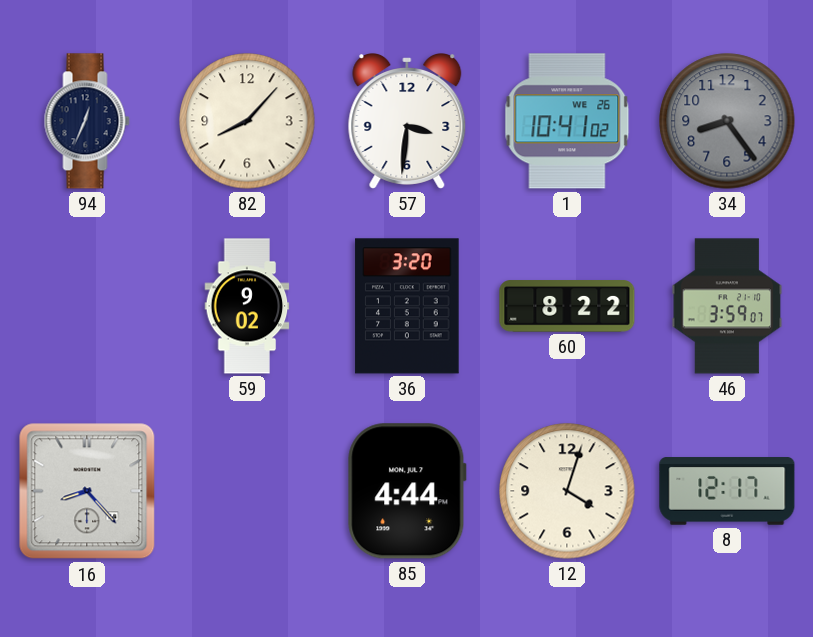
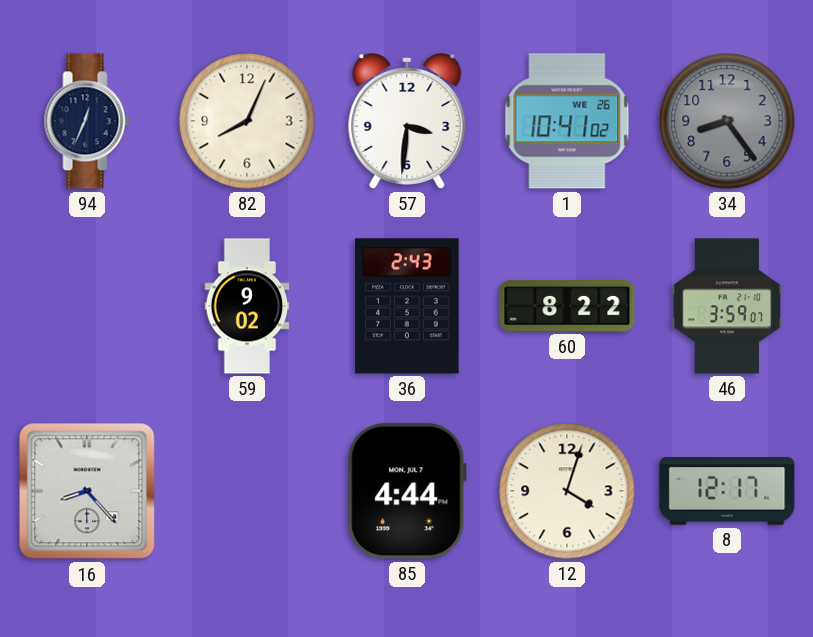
82: 8:07 -> 8:04
36: 3:20 -> 2:43
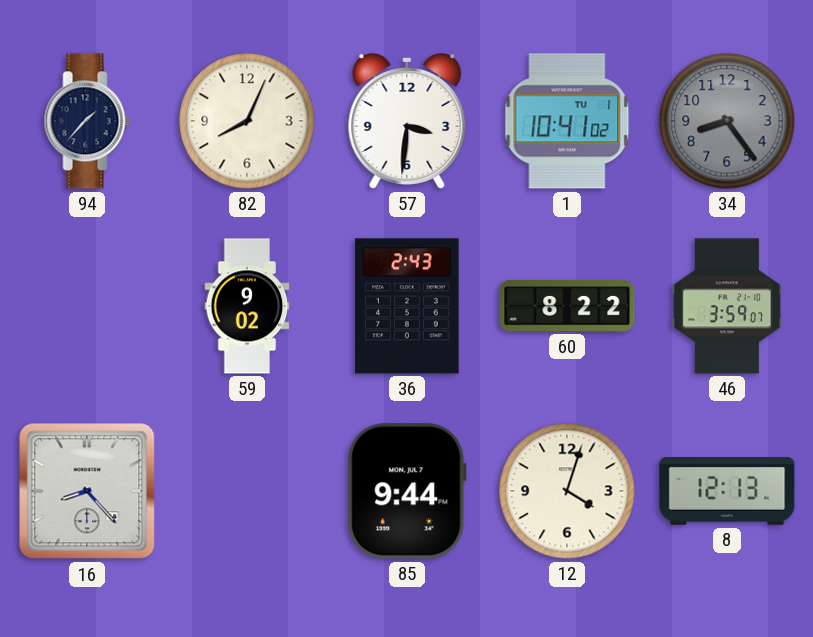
94: 12:34 -> 1:37
1 date: WE 26 -> TU 1
85: 4:44 -> 9:44
8: 12:17 -> 12:13
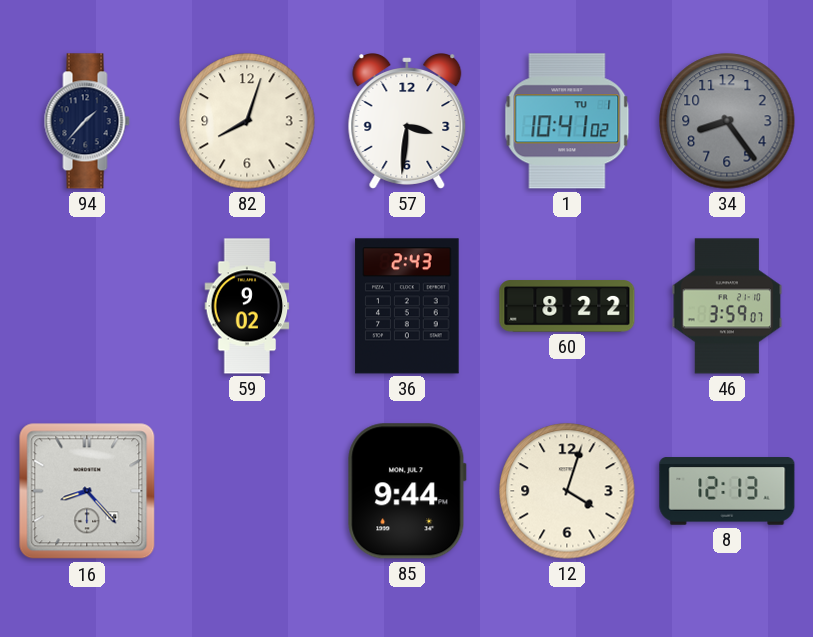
82: 8:04 -> 8:03
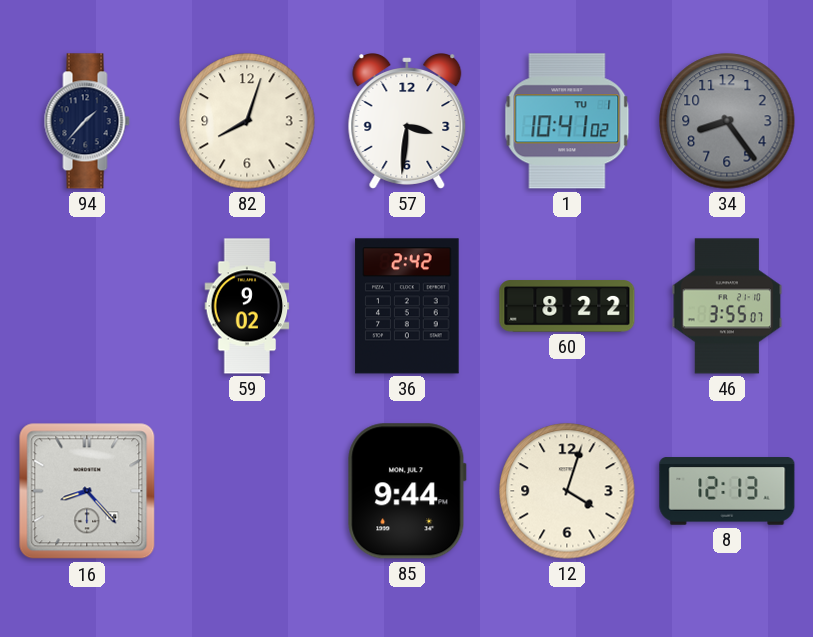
36: 2:43 -> 2:42
46: 3:59 -> 3:55
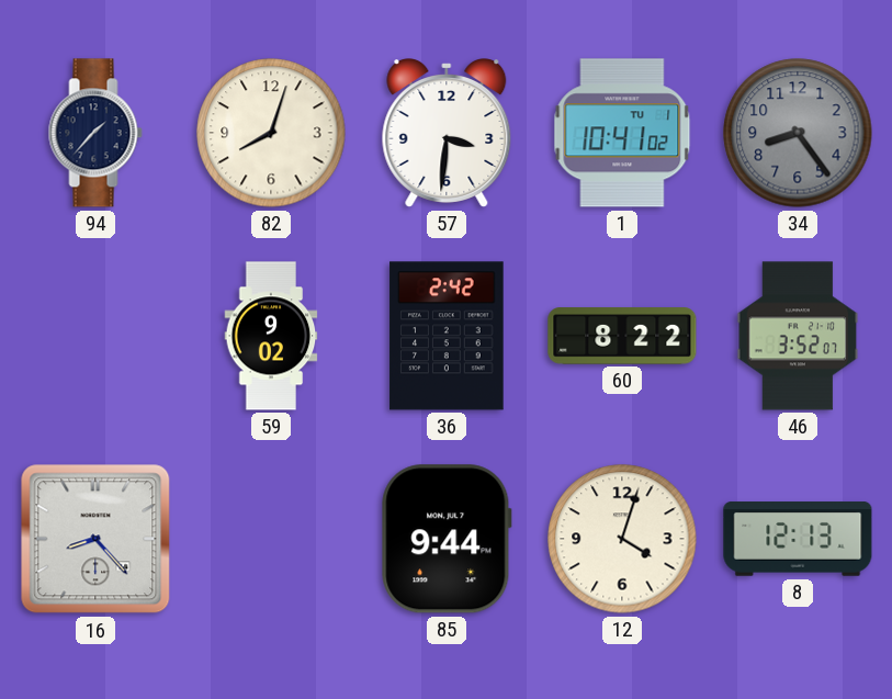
46: 3:55 -> 3:52
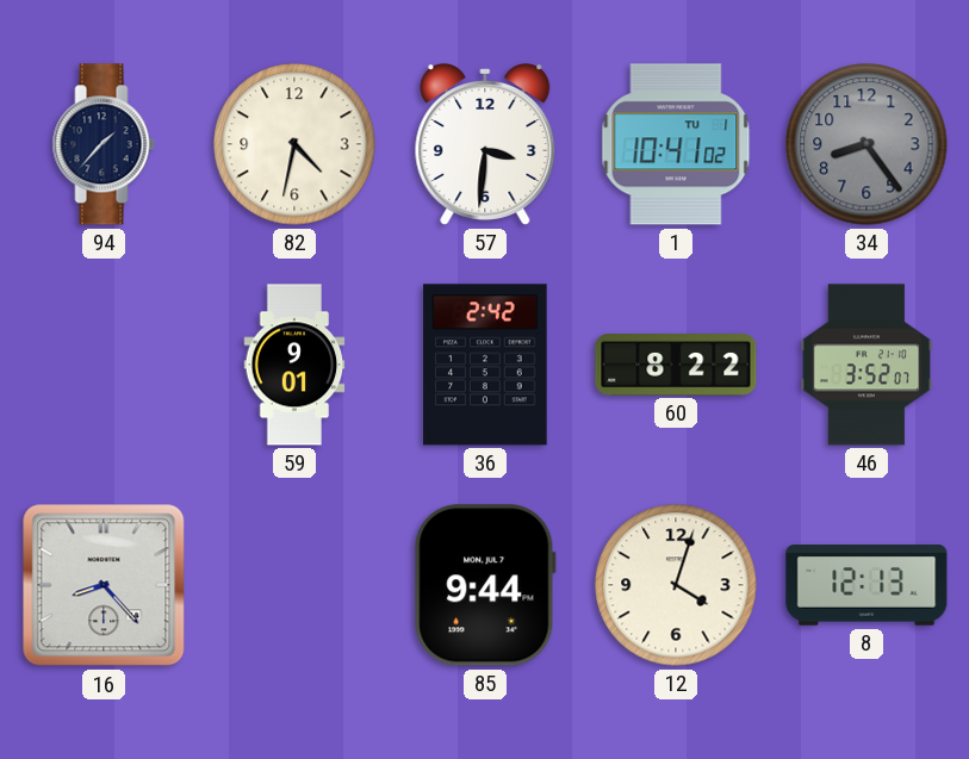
82: 8:03 -> 4:32
59: 9:02 -> 9:01
